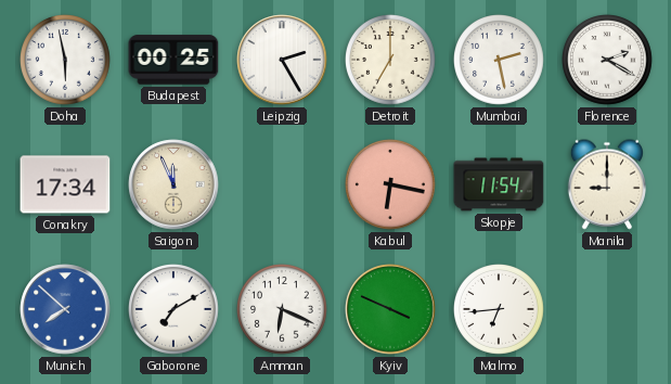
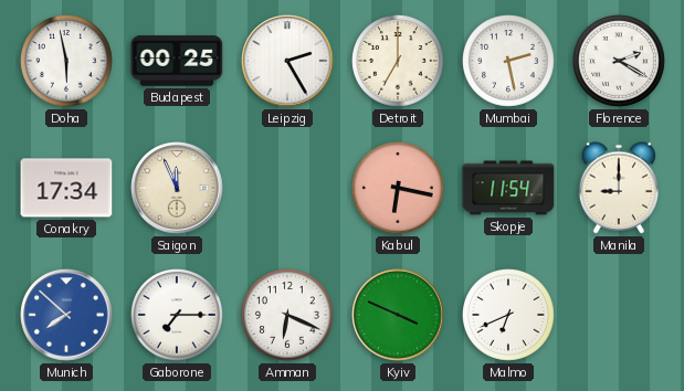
Gaborone: 7:10 -> 7:15
Malmo: 6:44 -> 6:41
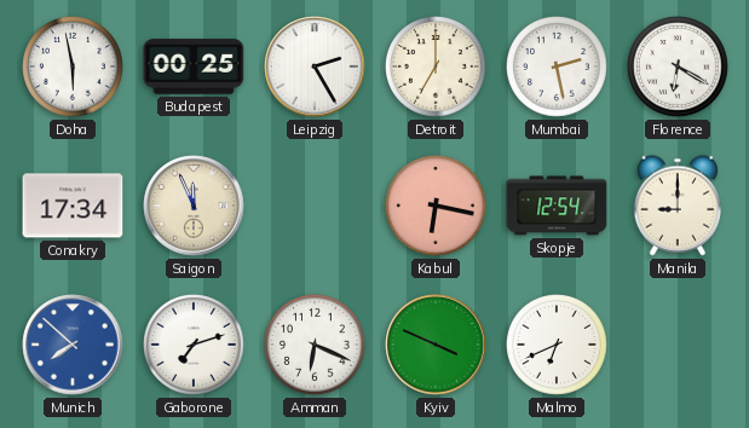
Florence: 2:20 -> 6:20
Skopje: 11:54 -> 12:54
Gaborone: 7:15 -> 7:12
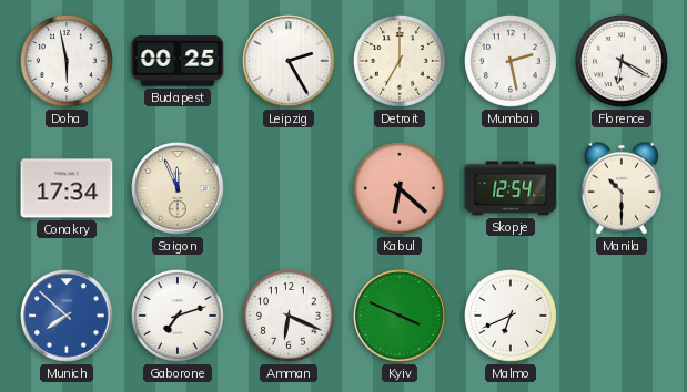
Kabul: 6:17 -> 6:22
Manila: 9:00 -> 10:30
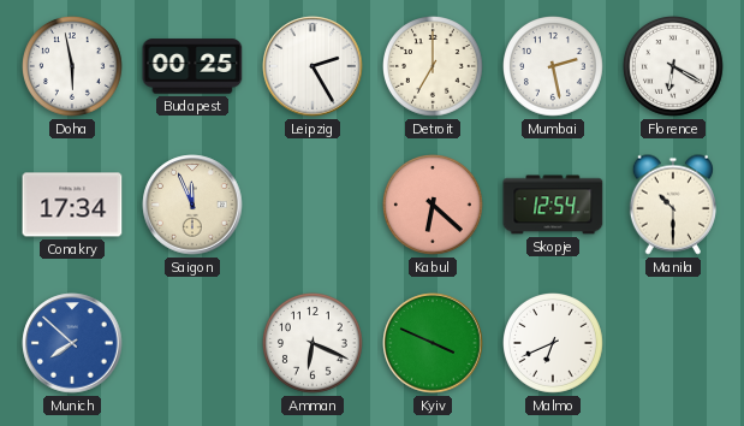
Gaborone: 7:12 -> none
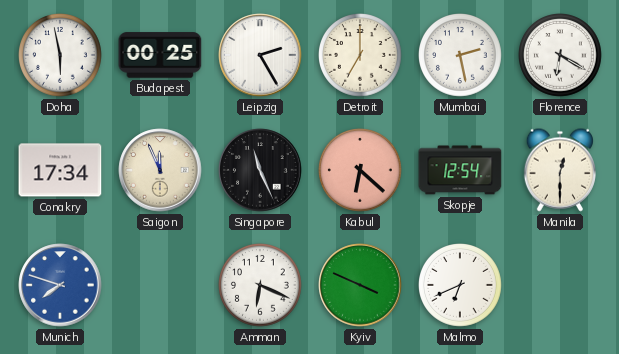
Singapore: none -> 11:26
Manila: 10:30 -> 12:30
Munich: 7:52 -> 7:48
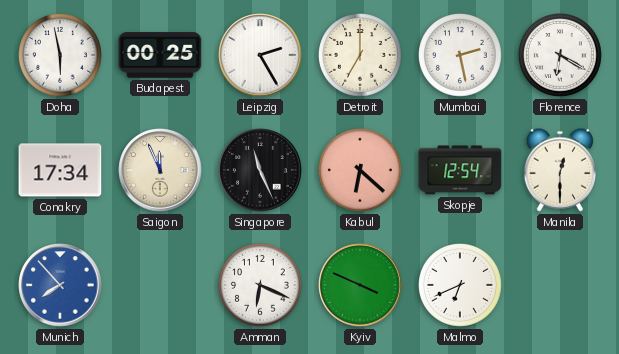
Munich: 7:48 -> 7:53
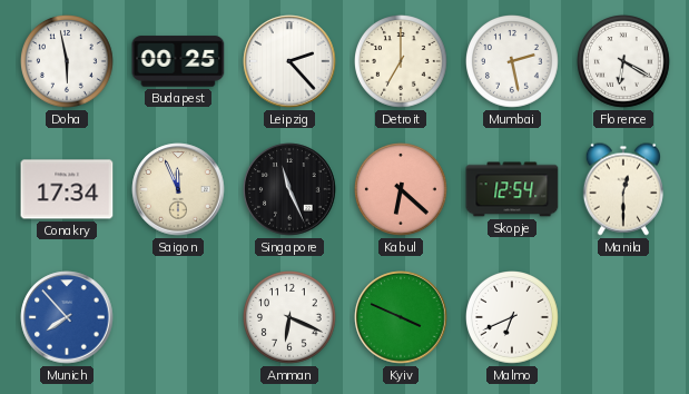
Leipzig: 2:25 -> 2:23
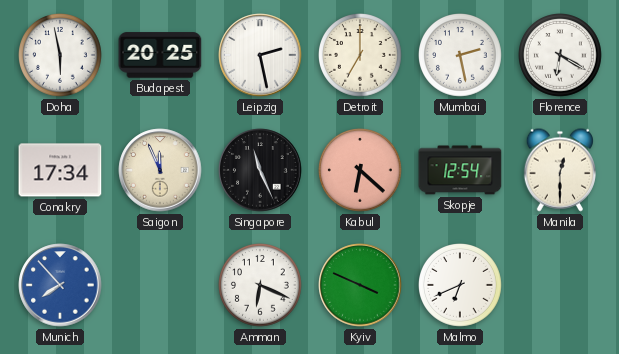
Budapest: 00:25 -> 20:25
Leipzig: 2:23 -> 2:28
